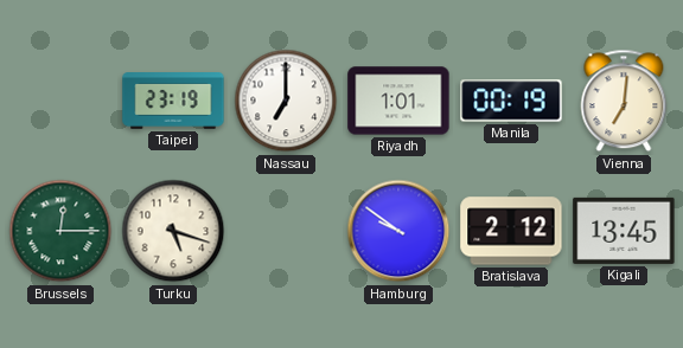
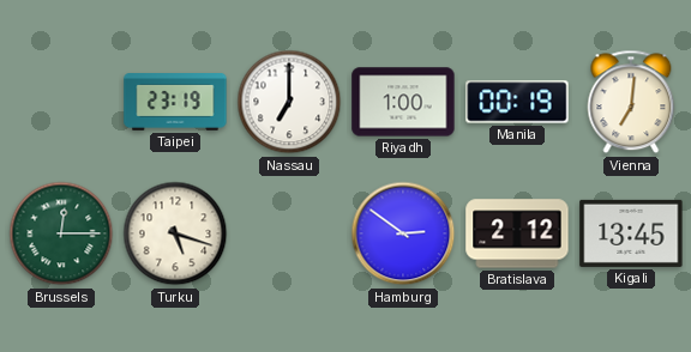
Riyadh: 1:01 -> 1:00
Hamburg: 9:51 -> 2:51
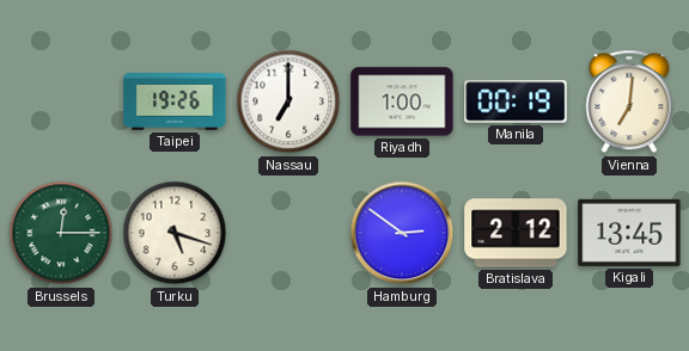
Taipei: 23:19 -> 19:26
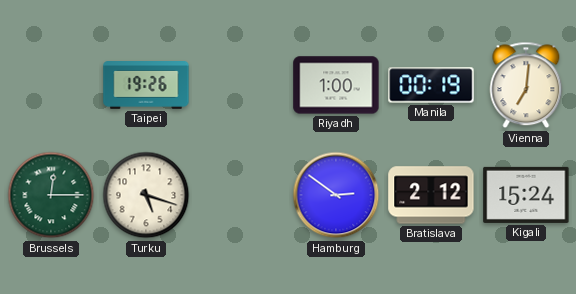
Nassau: 7:00 -> none
Kigali: 13:45 -> 15:24
